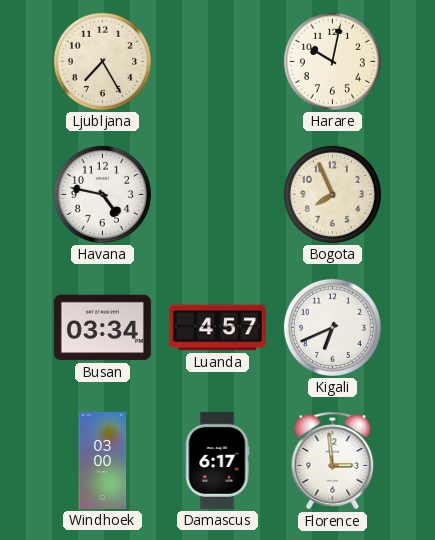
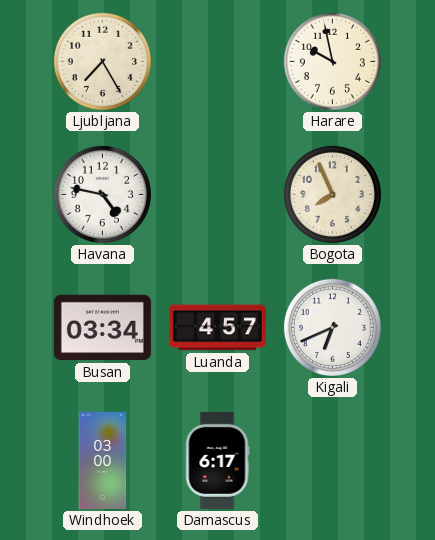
Harare: 10:02 -> 9:58
Florence: 2:59 -> none
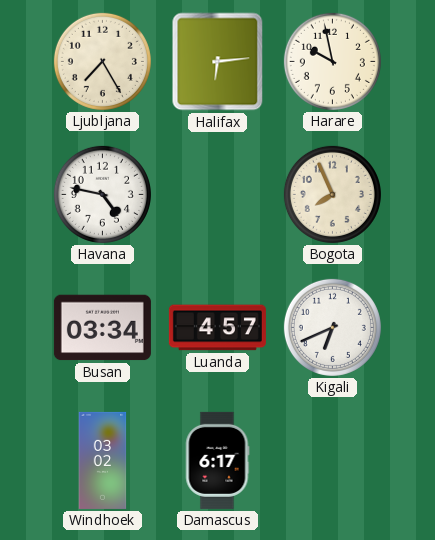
Halifax: none -> 6:14
Windhoek: 03:00 -> 03:02
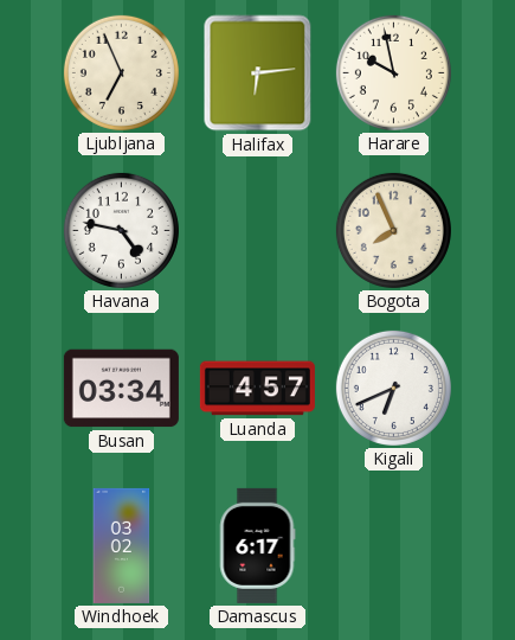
Ljubljana: 7:25 -> 6:56
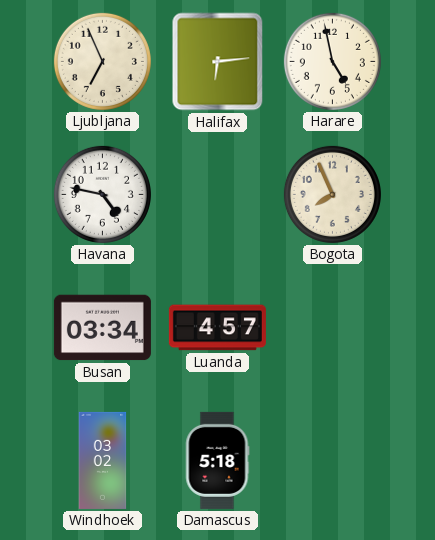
Harare: 9:58 -> 4:58
Kigali: 6:41 -> none
Damascus: 6:17 -> 5:18
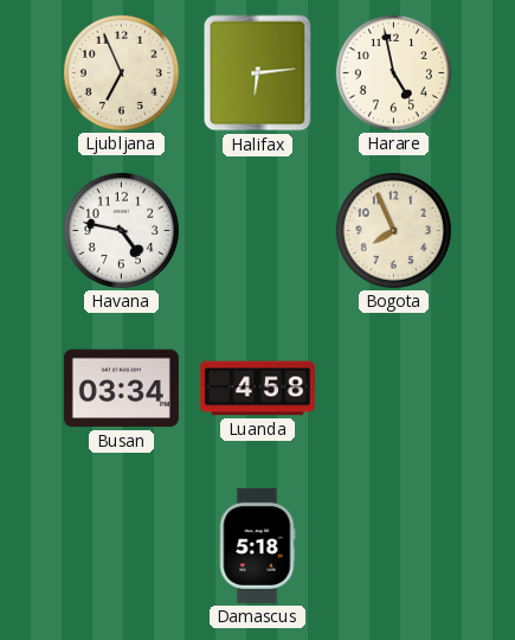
Luanda: 4:57 -> 4:58
Windhoek: 03:02 -> none
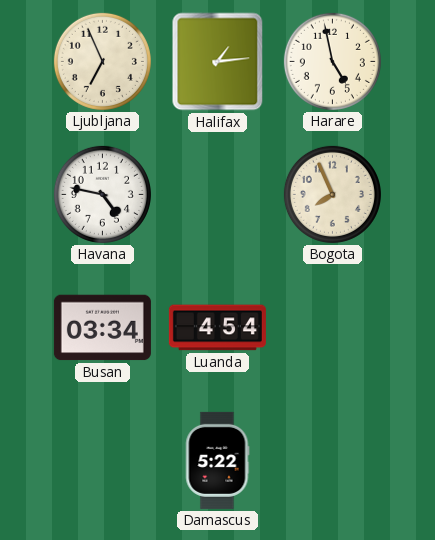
Halifax: 6:14 -> 1:14
Luanda: 4:58 -> 4:54
Damascus: 5:18 -> 5:22
